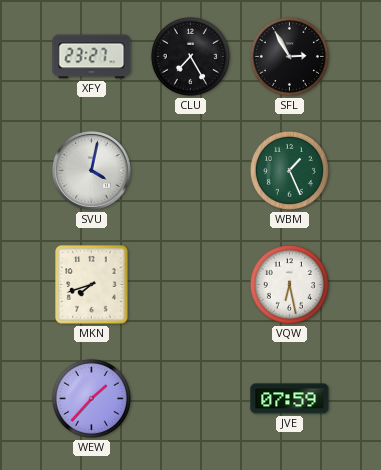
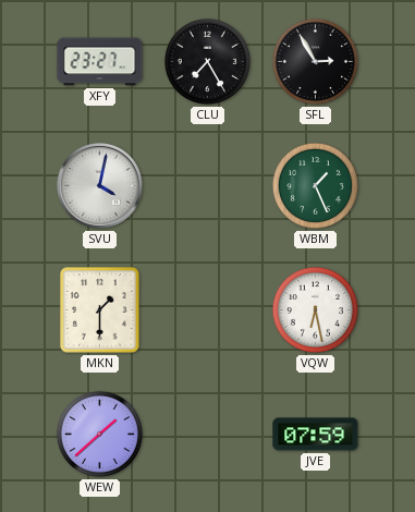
MKN: 7:42 -> 1:30
WEW: 1:37 -> 1:38
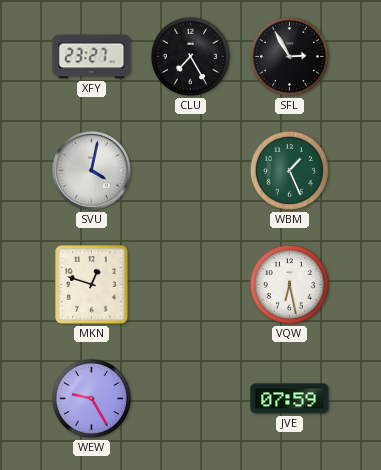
MKN: 1:30 -> 12:48
WEW: 1:38 -> 9:25
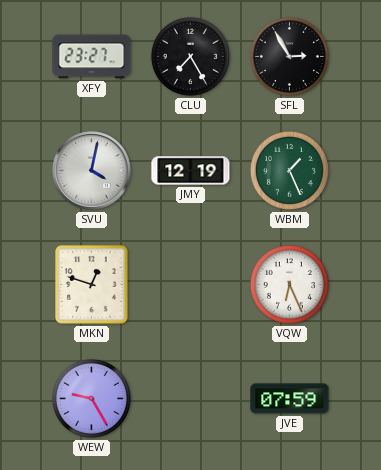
JMY: none -> 12:19
VQW: 6:28 -> 6:26
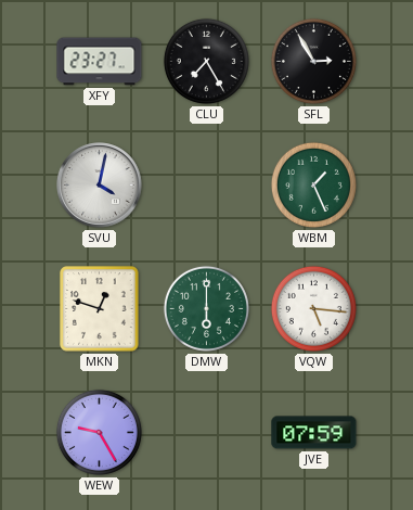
JMY: 12:19 -> none
DMW: none -> 6:00
VQW: 6:26 -> 5:16
